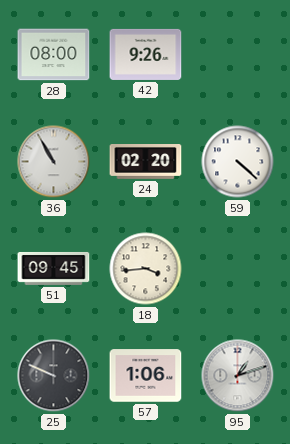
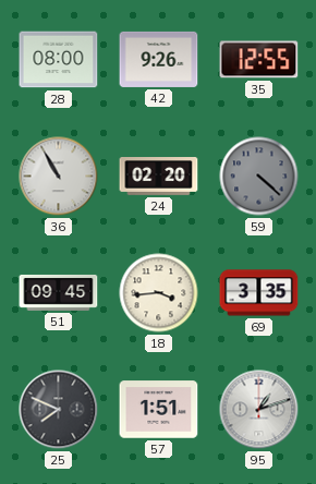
35: none -> 12:55
59 dial: white -> grey
69: none -> 3:35
25: 9:49 -> 7:49
57: 1:06 -> 1:51
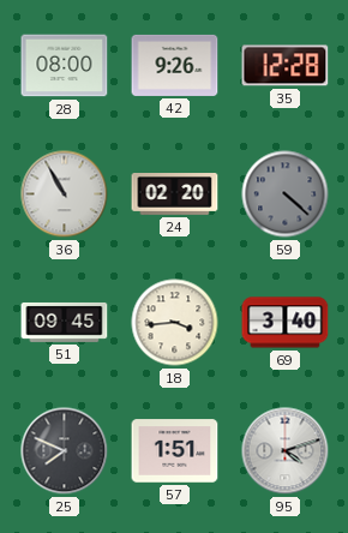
35: 12:55 -> 12:28
69: 3:35 -> 3:40
95: 1:12 -> 4:12
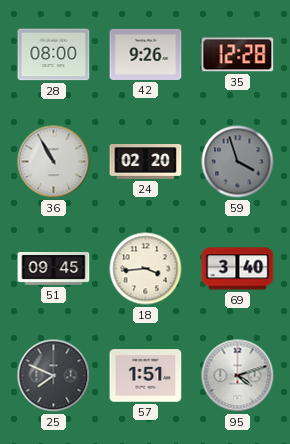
59: 4:22 -> 3:57
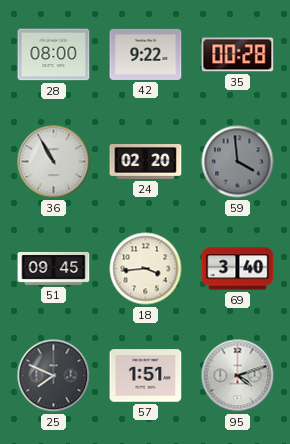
42: 9:26 -> 9:22
35: 12:28 -> 00:28
59: 3:57 -> 3:59
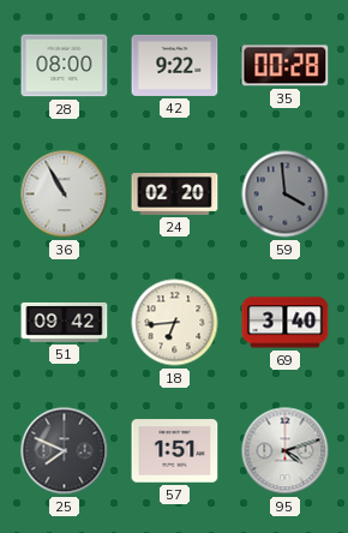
51: 09:45 -> 09:42
18: 3:44 -> 6:44
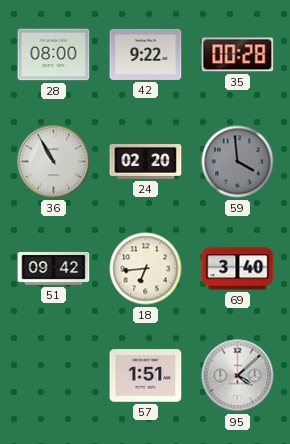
25: 7:49 -> none
95: 4:12 -> 4:08
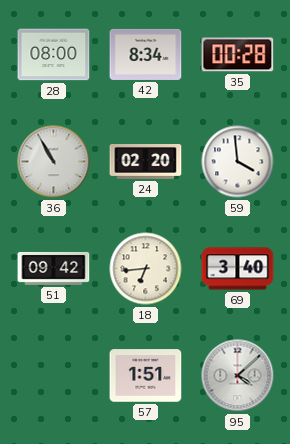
42: 9:22 -> 8:34
59 dial: grey -> white
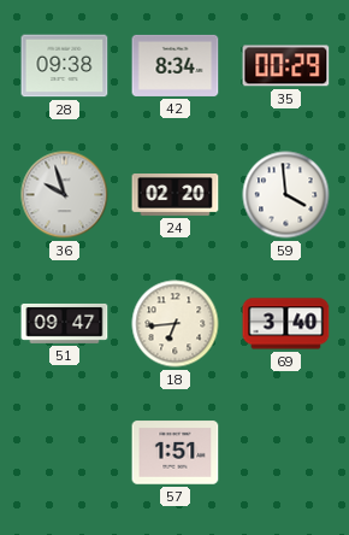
28: 08:00 -> 09:38
35: 00:28 -> 00:29
36: 10:55 -> 9:57
51: 09:42 -> 09:47
95: 4:08 -> none
